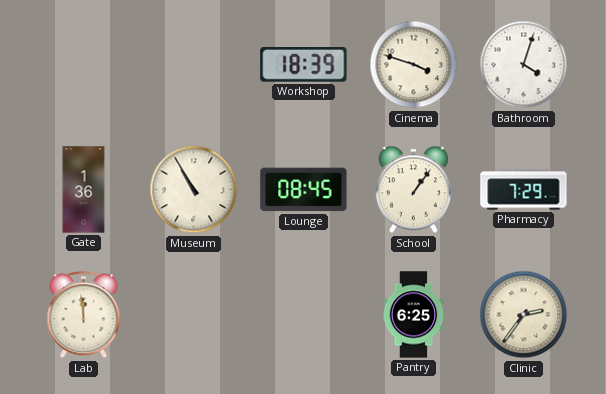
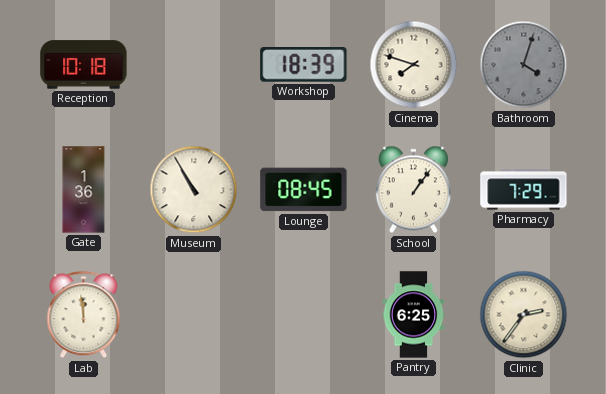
Reception: none -> 10:18
Cinema: 3:48 -> 7:48
Bathroom dial: white -> grey
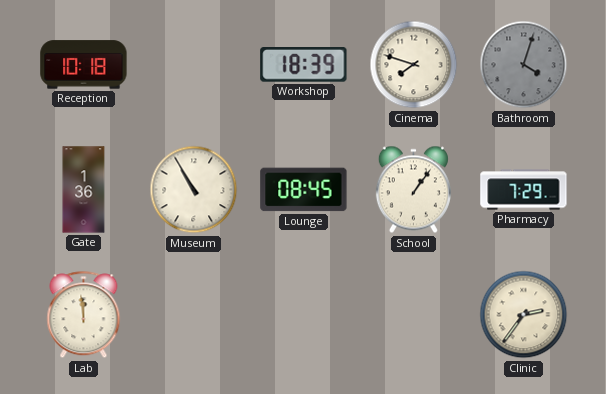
Pantry: 6:25 -> none
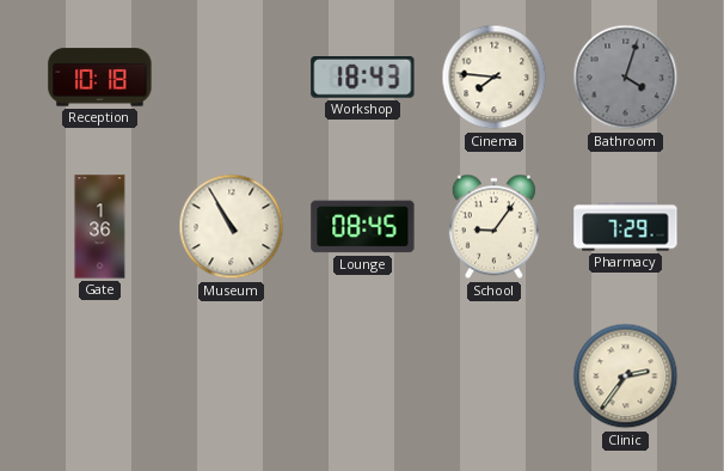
Workshop: 18:39 -> 18:43
Cinema: 7:48 -> 7:46
School: 1:06 -> 9:06
Lab: 11:59 -> none
